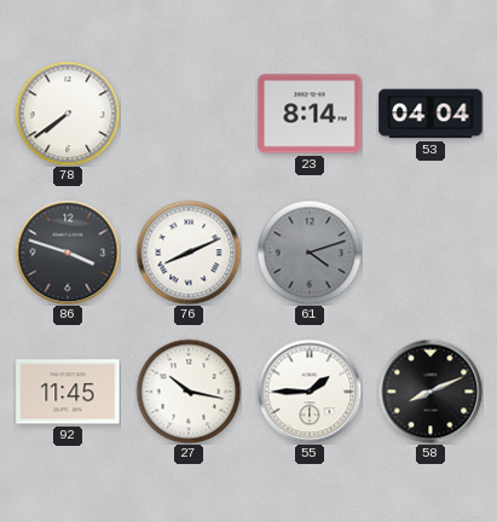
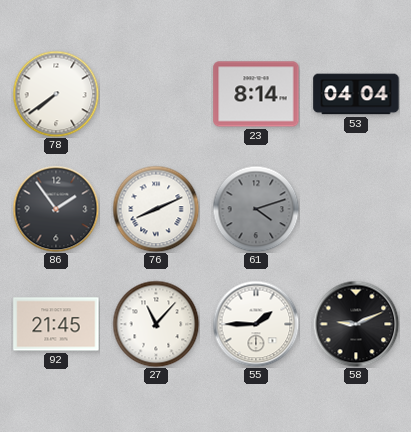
86: 3:48 -> 1:54
92: 11:45 -> 21:45
27: 10:17 -> 11:07
58: 8:11 -> 9:11
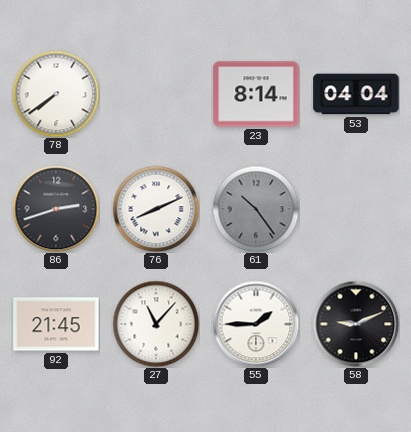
86: 1:54 -> 2:42
61: 4:12 -> 10:24
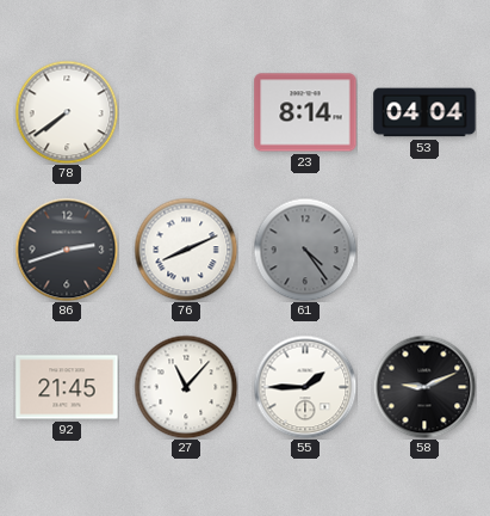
61: 10:24 -> 4:24
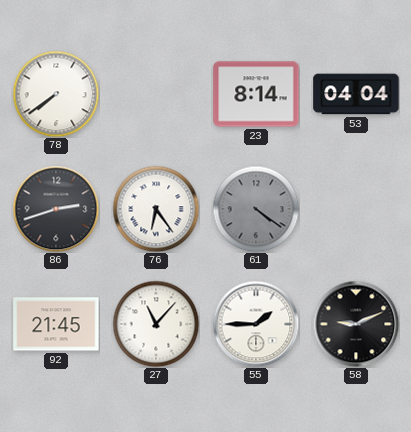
76: 8:11 -> 6:24
61: 4:24 -> 4:21
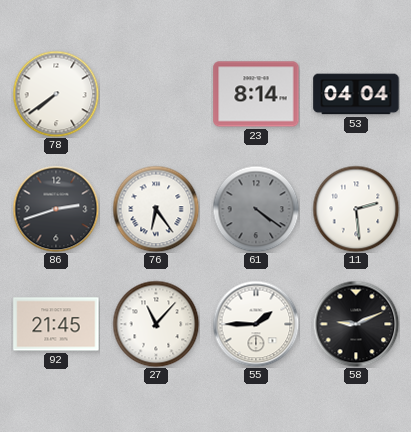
11: none -> 2:29
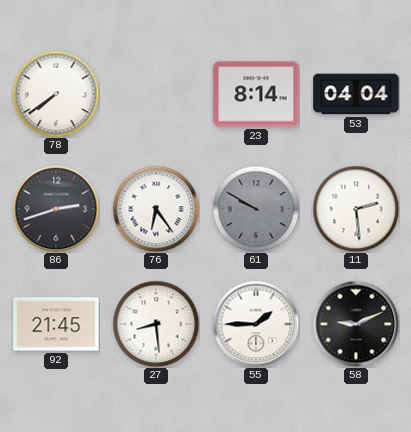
61: 4:21 -> 9:50
27: 11:07 -> 8:29
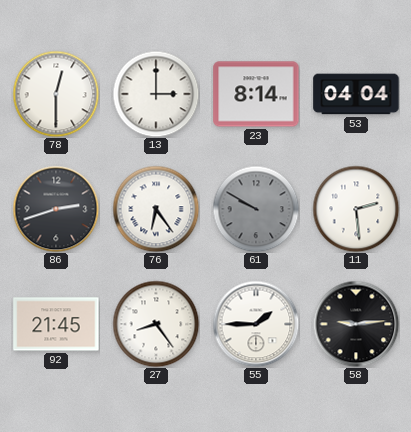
78: 7:39 -> 12:30
13: none -> 3:00
27: 8:29 -> 8:24
58: 9:11 -> 9:14
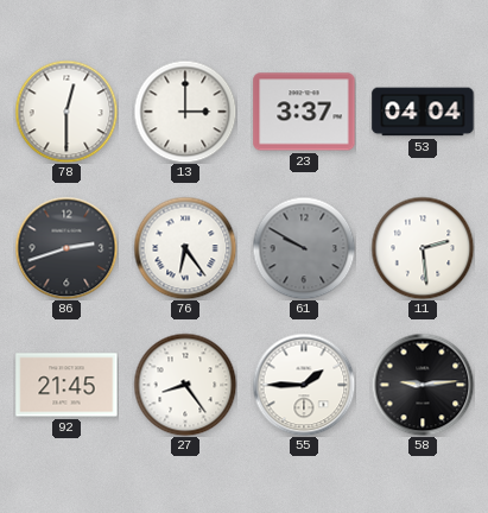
23: 8:14 -> 3:37
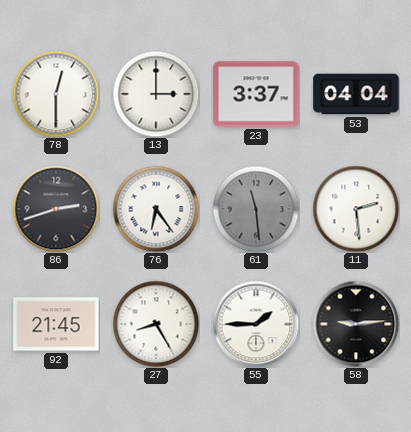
61: 9:50 -> 11:29
27: 8:24 -> 8:25
